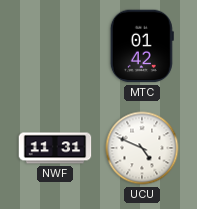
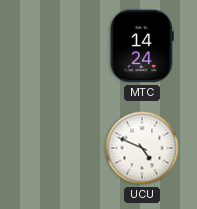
MTC: 01:42 -> 14:24
NWF: 11:31 -> none
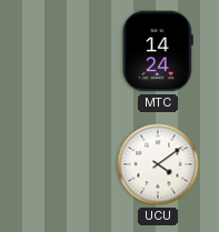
UCU: 4:49 -> 4:09
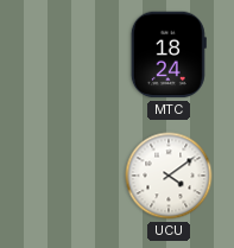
MTC: 14:24 -> 18:24
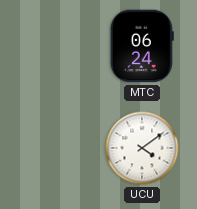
MTC: 18:24 -> 06:24
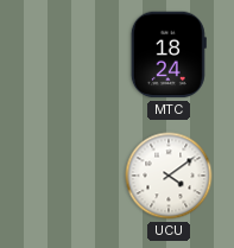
MTC: 06:24 -> 18:24
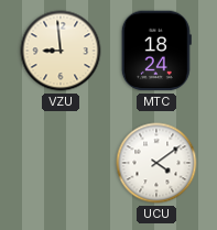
VZU: none -> 8:59
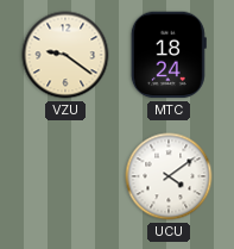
VZU: 8:59 -> 9:21
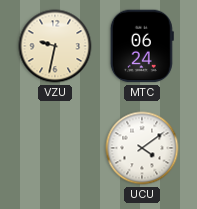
VZU: 9:21 -> 9:32
MTC: 18:24 -> 06:24
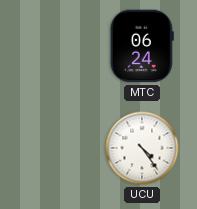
VZU: 9:32 -> none
UCU: 4:09 -> 4:24
